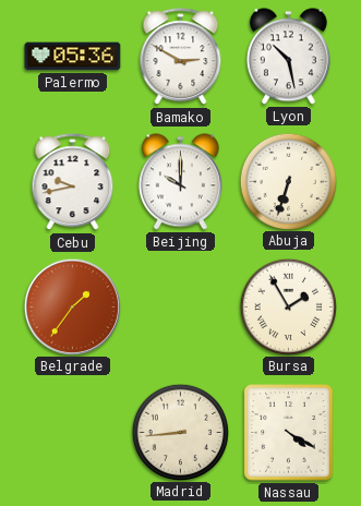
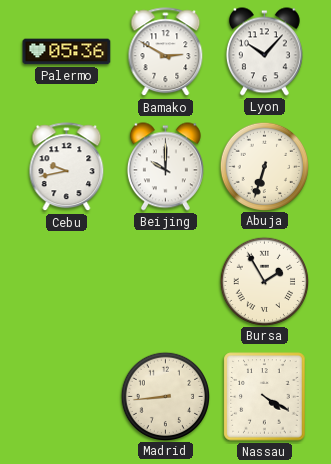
Lyon: 10:28 -> 10:07
Belgrade: 1:36 -> none
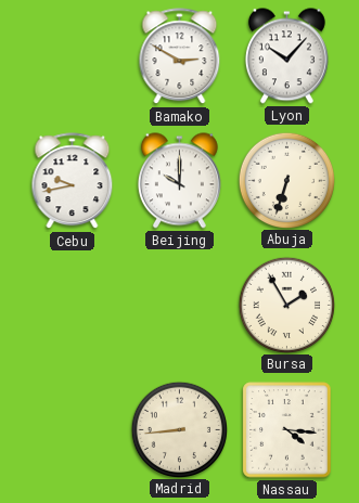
Palermo: 05:36 -> none
Nassau: 4:20 -> 4:16
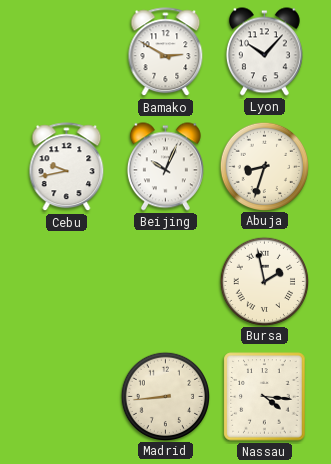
Beijing: 10:00 -> 10:04
Abuja: 6:33 -> 8:33
Bursa: 1:55 -> 1:58
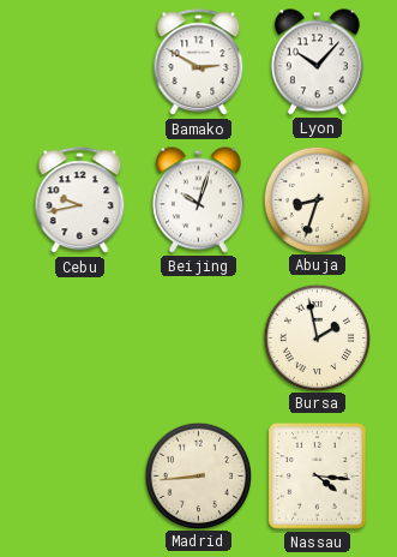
Beijing: 10:04 -> 10:03
